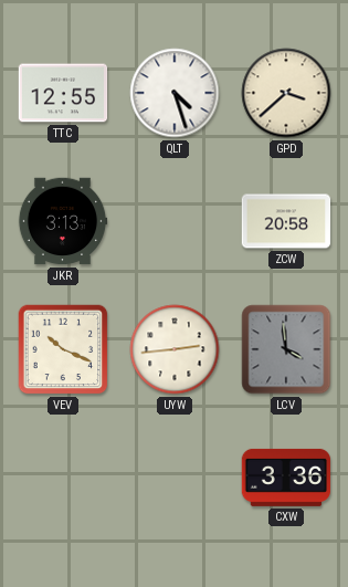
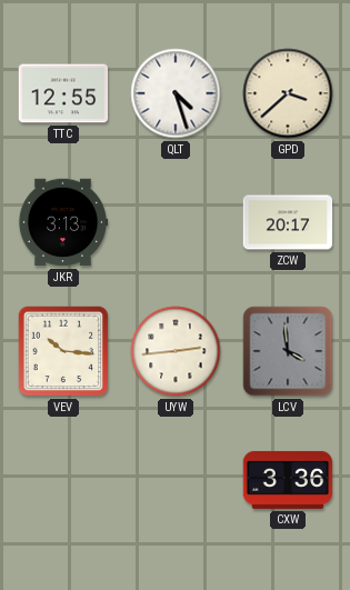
ZCW: 20:58 -> 20:17
VEV: 10:19 -> 10:16
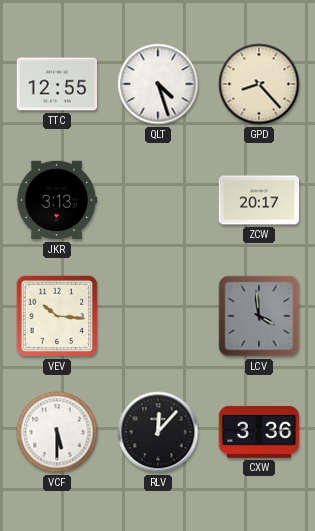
GPD: 3:38 -> 8:23
UYW: 2:44 -> none
VCF: none -> 5:30
RLV: none -> 12:07
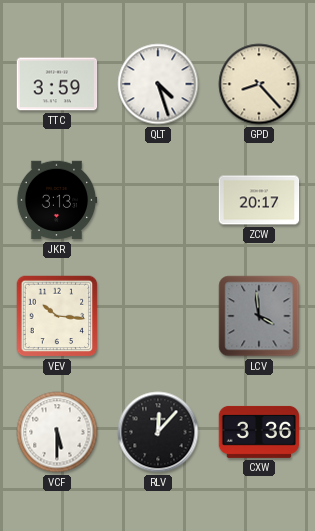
TTC: 12:55 -> 3:59
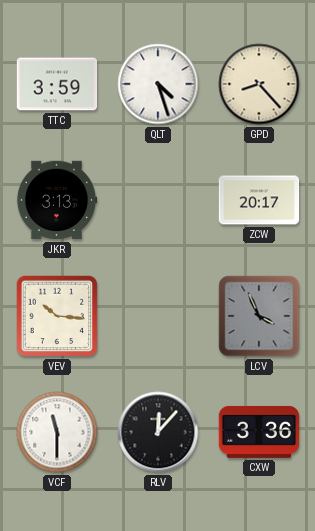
LCV: 3:59 -> 3:56
VCF: 5:30 -> 11:30
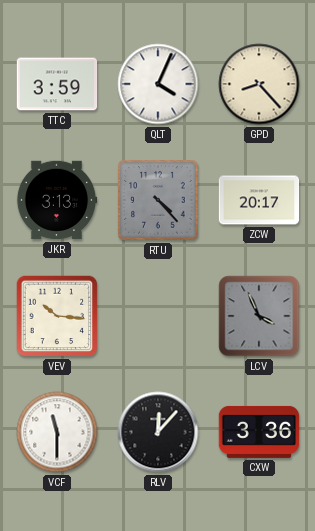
QLT: 4:27 -> 4:04
RTU: none -> 4:23
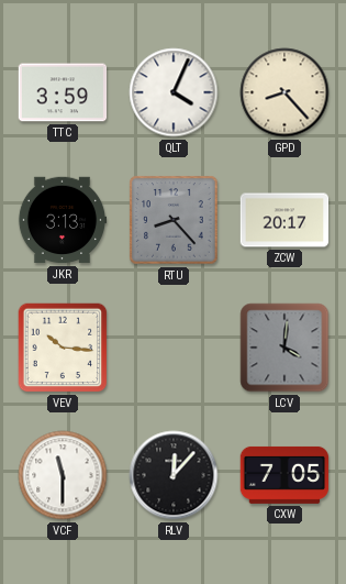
RTU: 4:23 -> 8:23
LCV: 3:56 -> 4:01
CXW: 3:36 -> 7:05
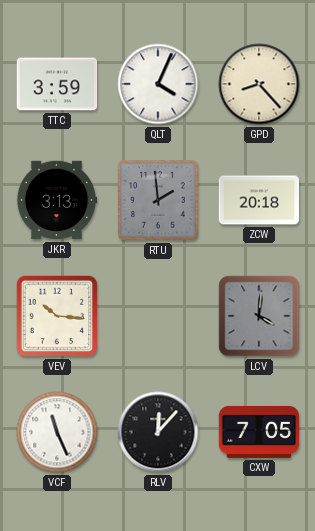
RTU: 8:23 -> 1:59
ZCW: 20:17 -> 20:18
VCF: 11:30 -> 11:26
